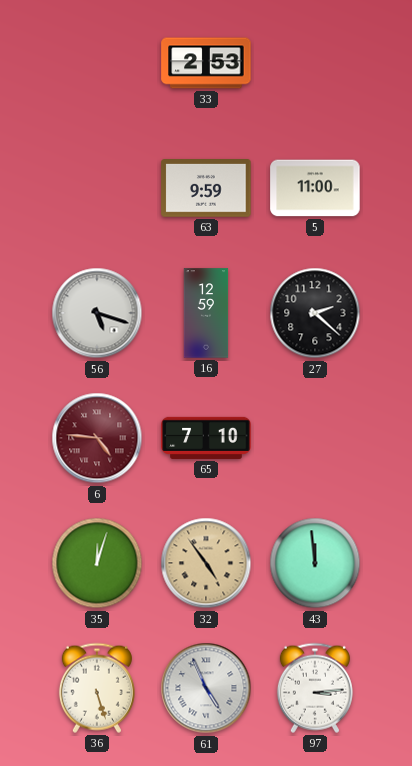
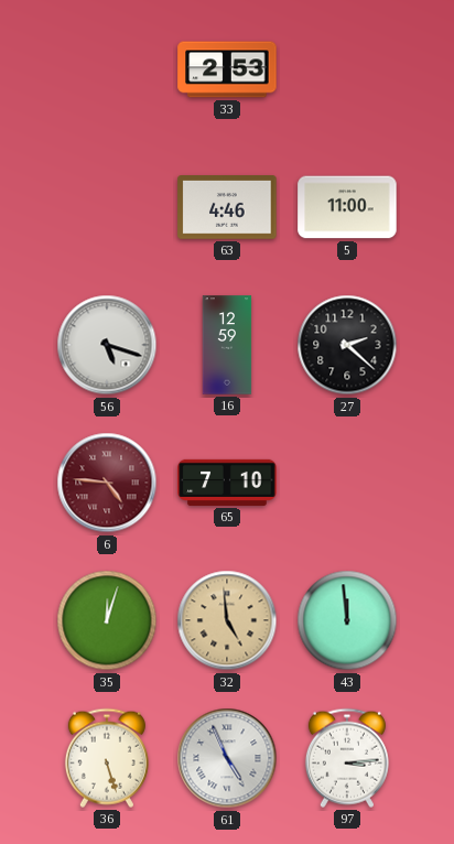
63: 9:59 -> 4:46
32: 4:54 -> 4:59
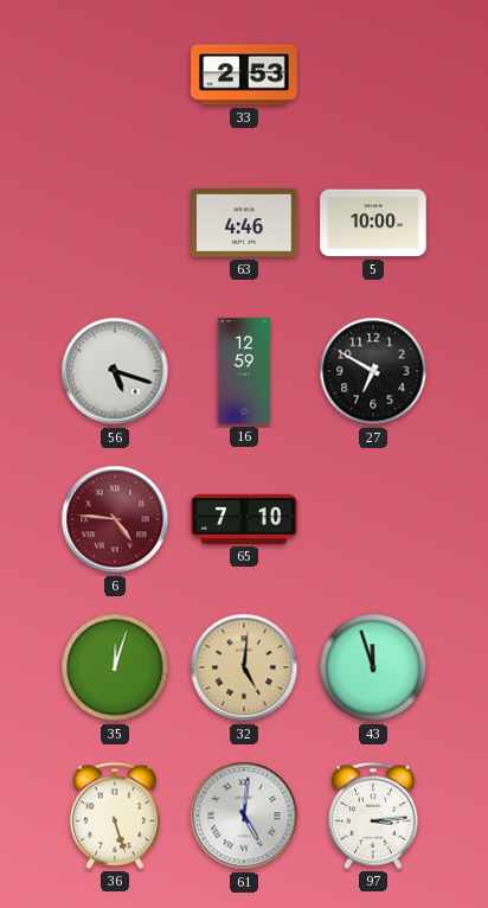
5: 11:00 -> 10:00
27: 2:22 -> 6:50
32: 4:59 -> 5:01
43: 11:59 -> 11:57
61: 4:56 -> 5:01
